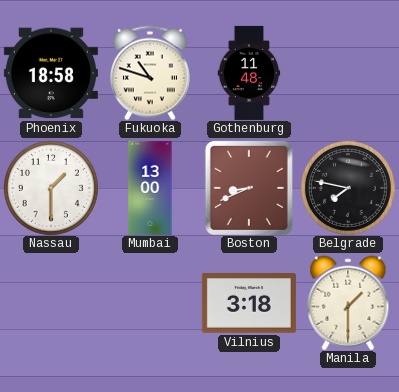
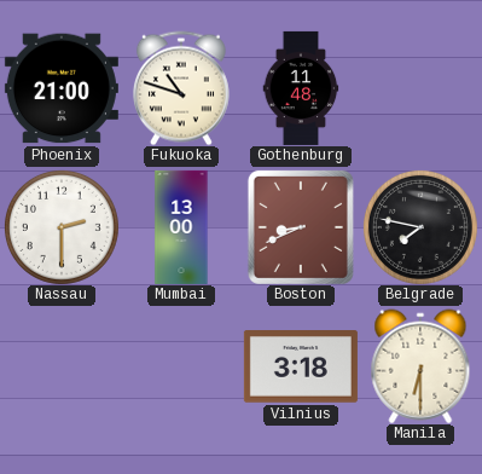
Phoenix: 18:58 -> 21:00
Nassau: 1:30 -> 2:30
Manila: 1:30 -> 6:30
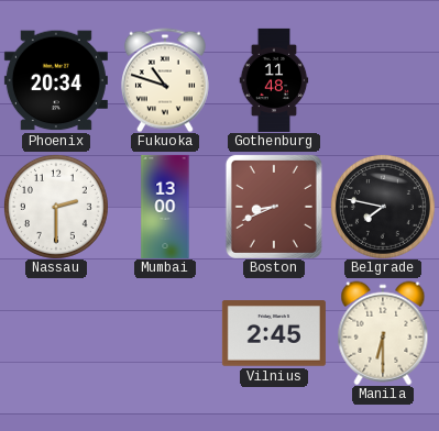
Phoenix: 21:00 -> 20:34
Vilnius: 3:18 -> 2:45
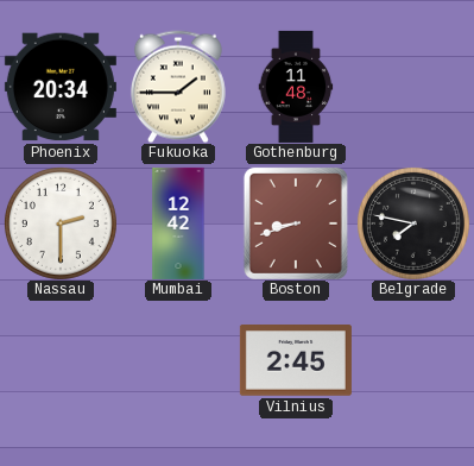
Fukuoka: 10:48 -> 1:45
Mumbai: 13:00 -> 12:42
Boston: 8:41 -> 8:42
Manila: 6:30 -> none
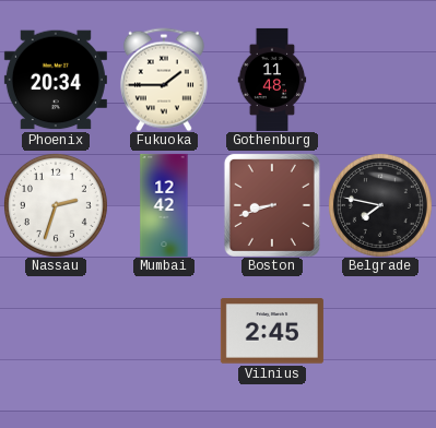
Nassau: 2:30 -> 2:33
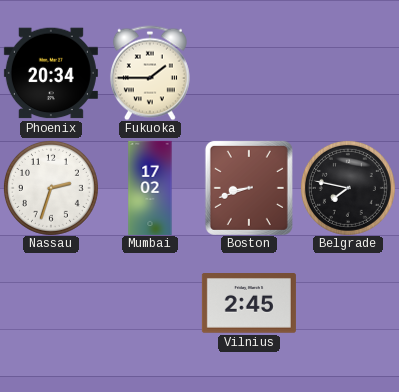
Gothenburg: 11:48 -> none
Mumbai: 12:42 -> 17:02
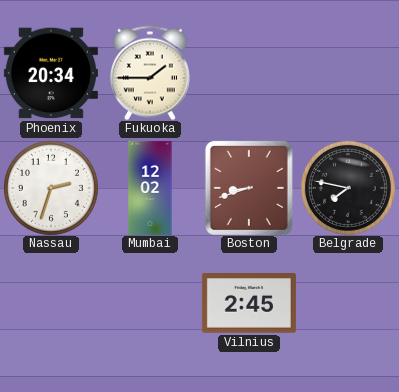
Mumbai: 17:02 -> 12:02
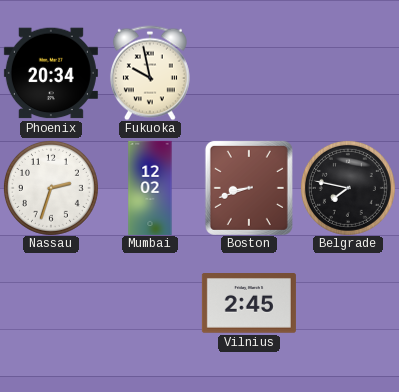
Fukuoka: 1:45 -> 9:58
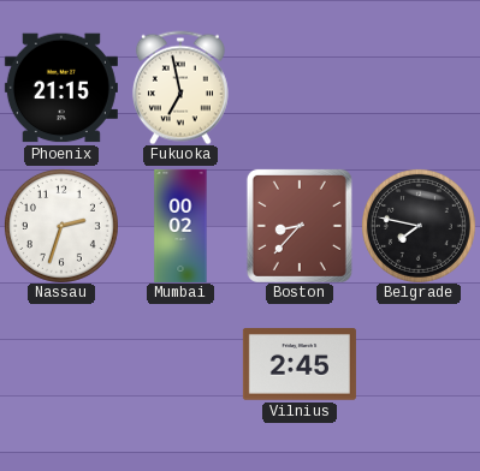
Phoenix: 20:34 -> 21:15
Fukuoka: 9:58 -> 6:58
Mumbai: 12:02 -> 00:02
Boston: 8:42 -> 8:37
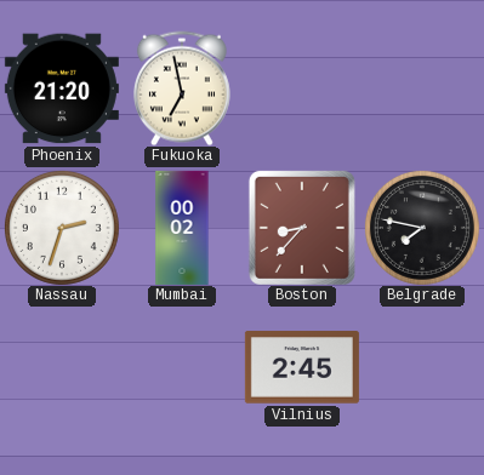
Phoenix: 21:15 -> 21:20
